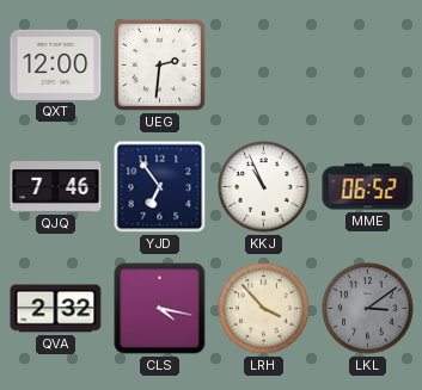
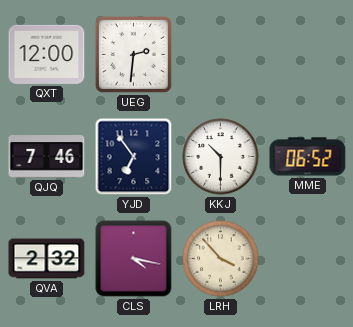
KKJ: 10:56 -> 10:30
LKL: 3:09 -> none
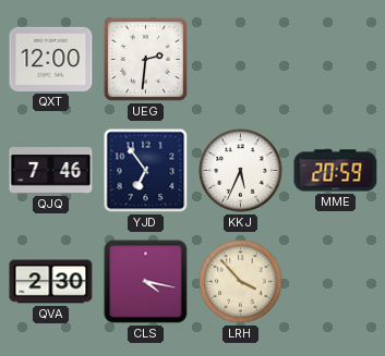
KKJ: 10:30 -> 5:34
MME: 06:52 -> 20:59
QVA: 2:32 -> 2:30
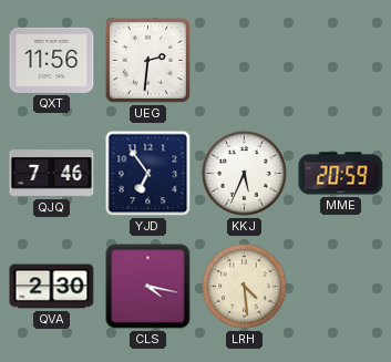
QXT: 12:00 -> 11:56
LRH: 3:53 -> 4:29
